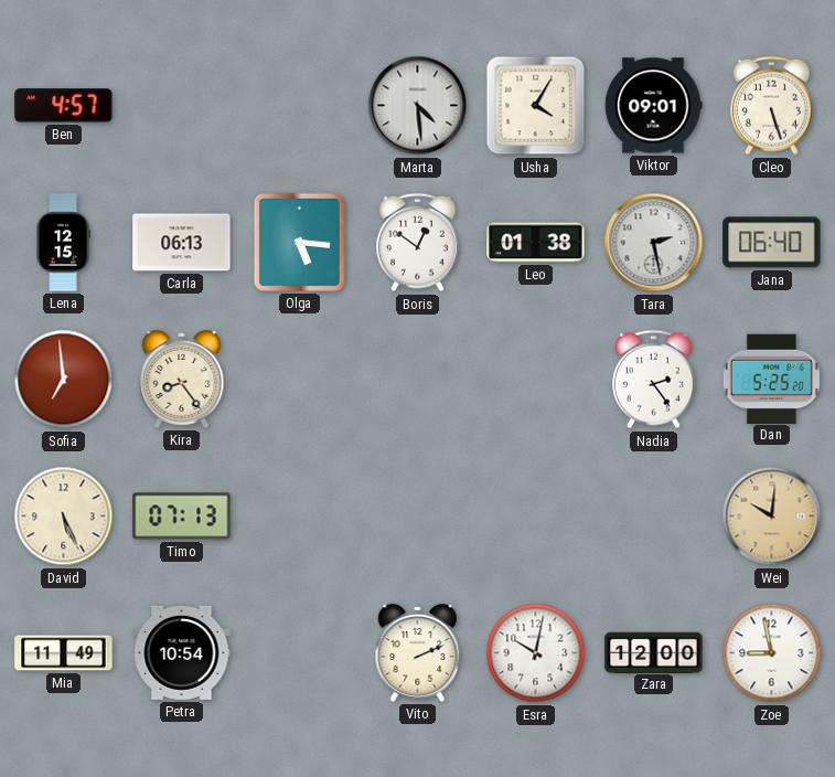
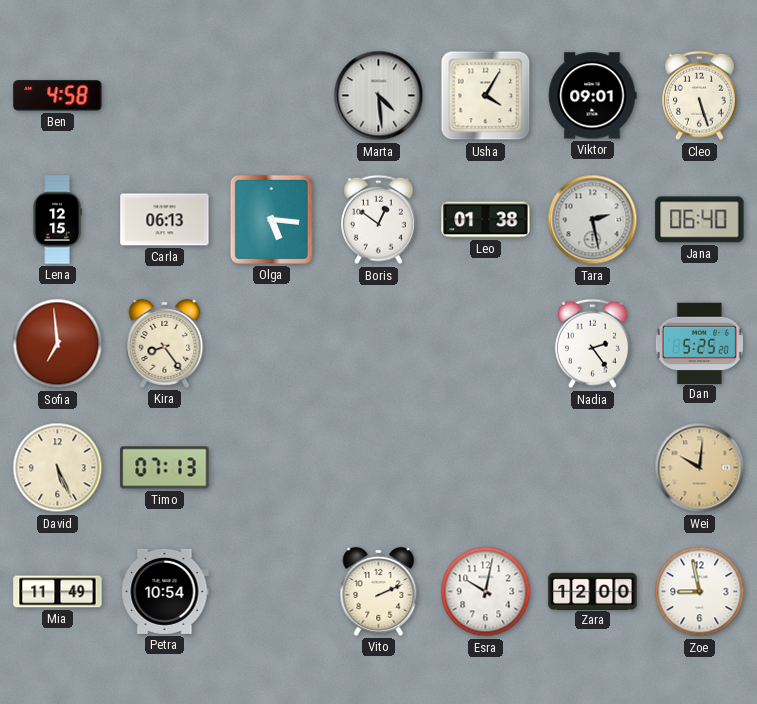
Ben: 4:57 -> 4:58
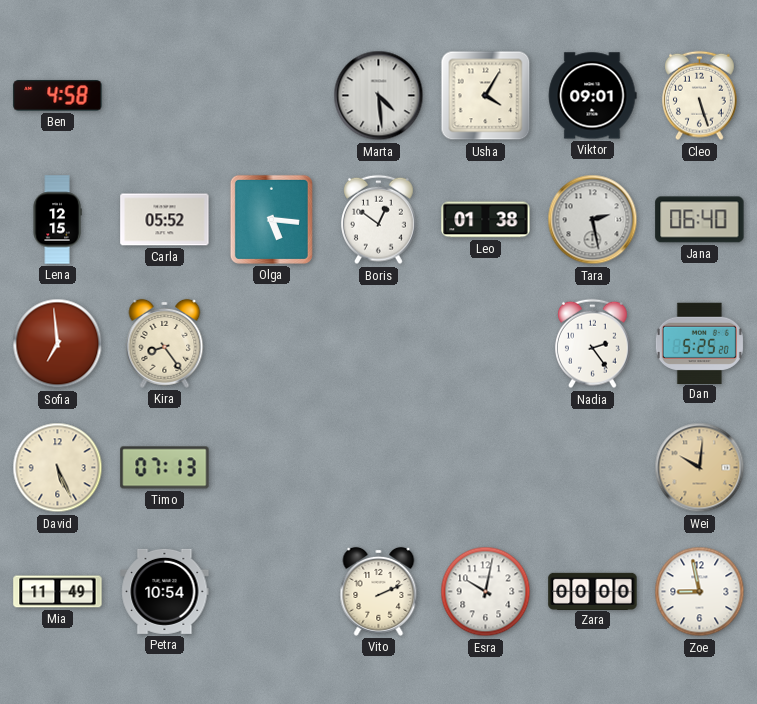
Carla: 06:13 -> 05:52
Zara: 12:00 -> 00:00
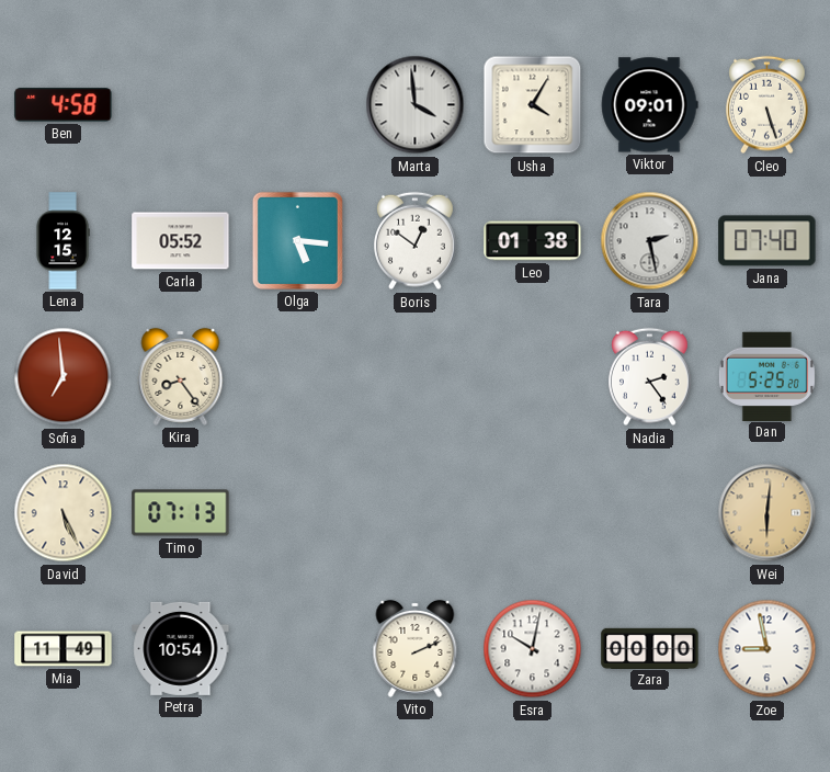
Marta: 4:29 -> 3:59
Jana: 06:40 -> 07:40
Wei: 10:01 -> 6:01
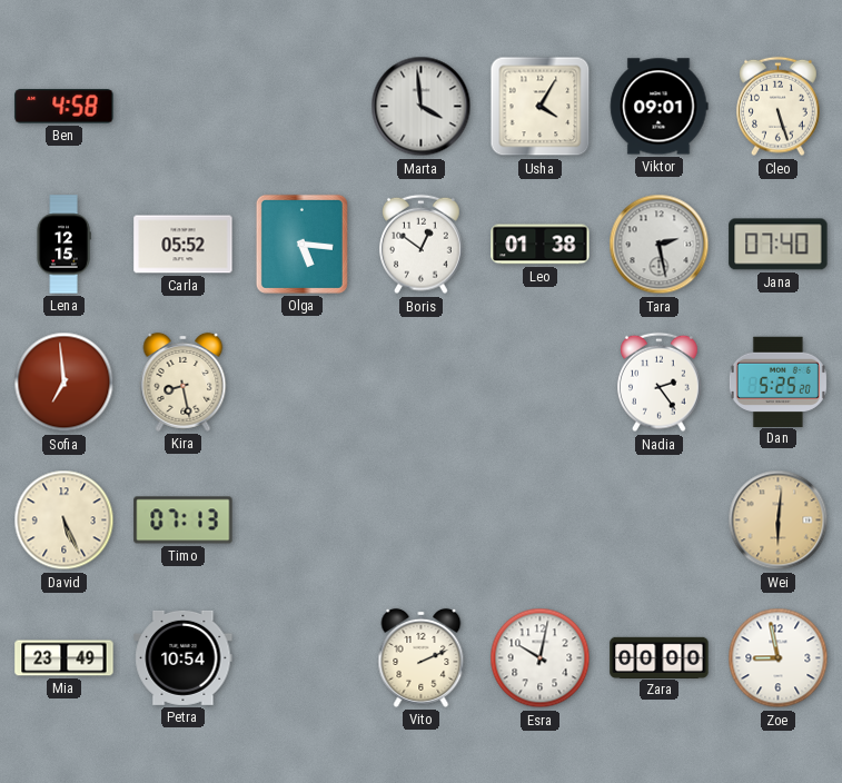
Kira: 8:24 -> 8:28
Mia: 11:49 -> 23:49
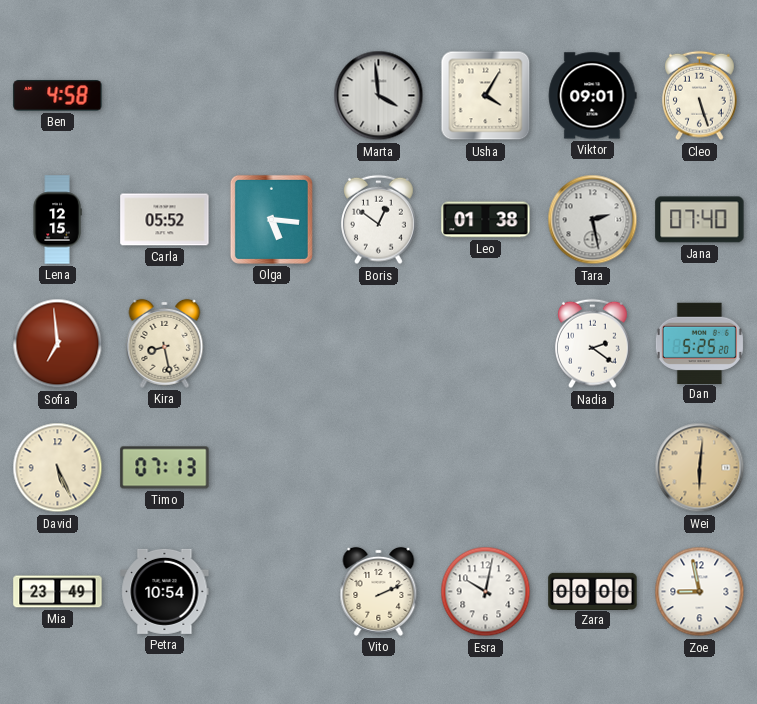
Nadia: 2:24 -> 2:21
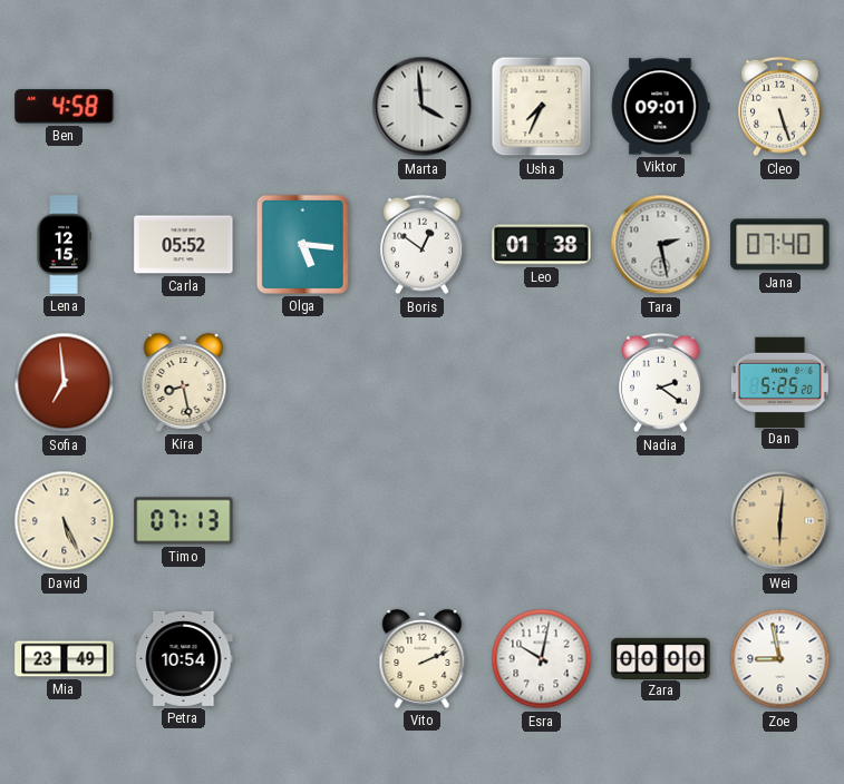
Usha: 4:05 -> 7:34
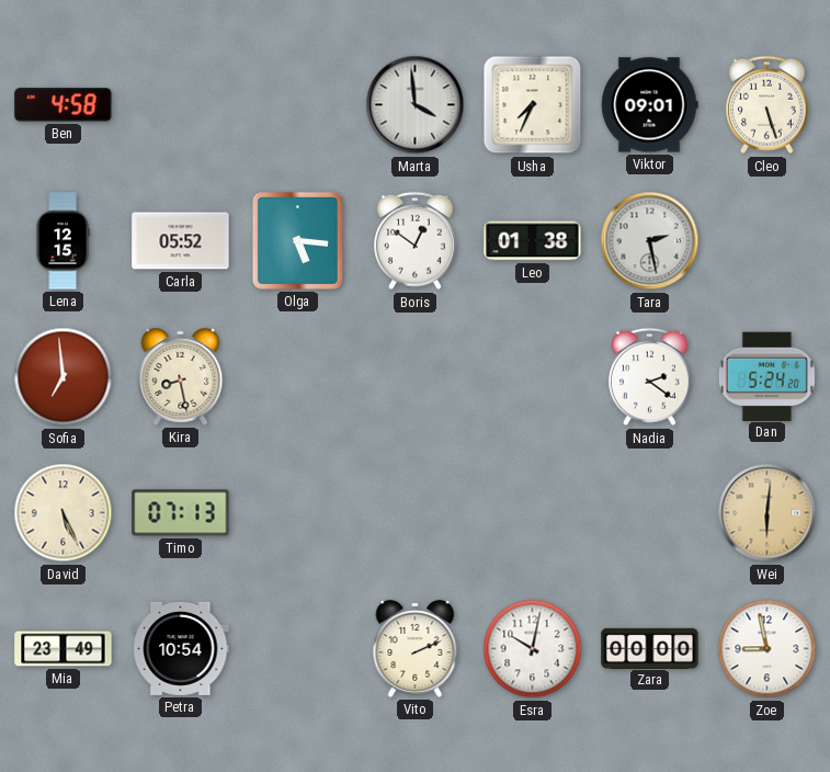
Jana: 07:40 -> none
Dan: 5:25 -> 5:24
